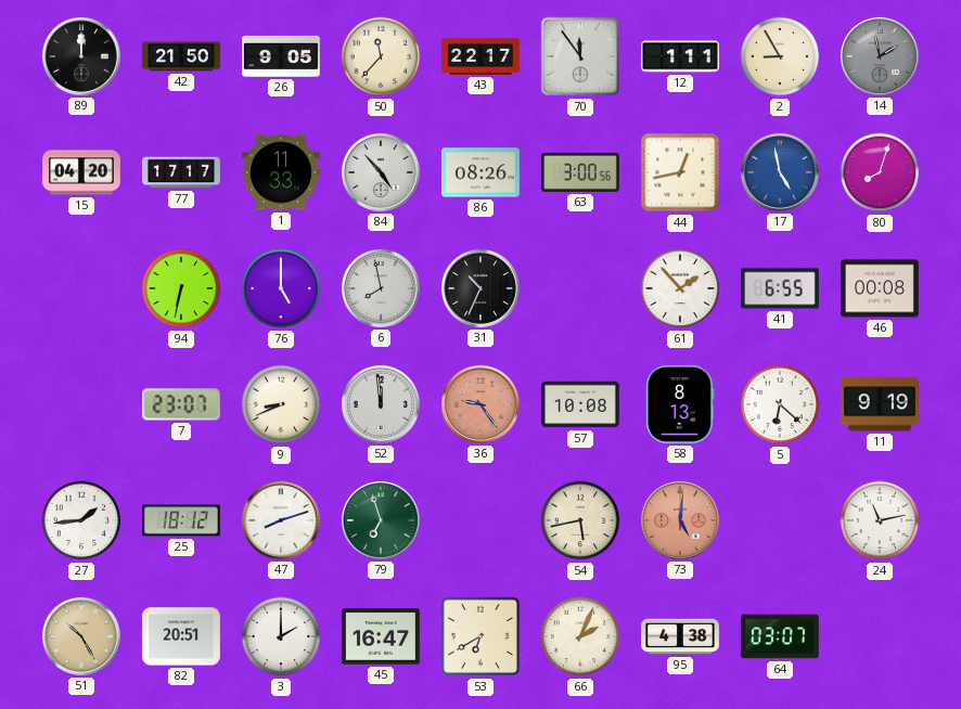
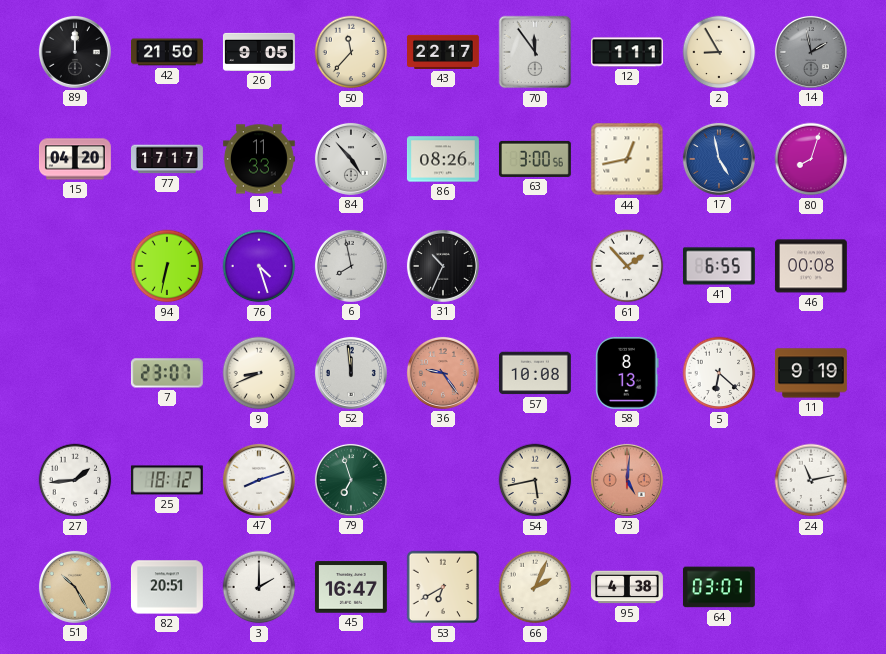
76: 5:00 -> 4:27
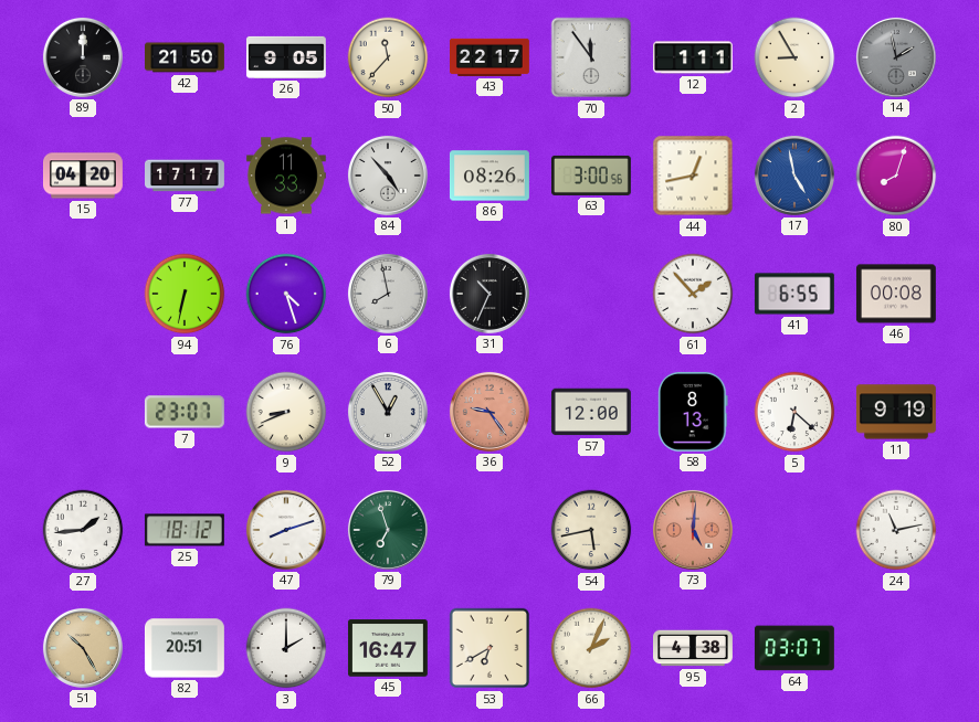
52: 11:59 -> 12:55
57: 10:08 -> 12:00
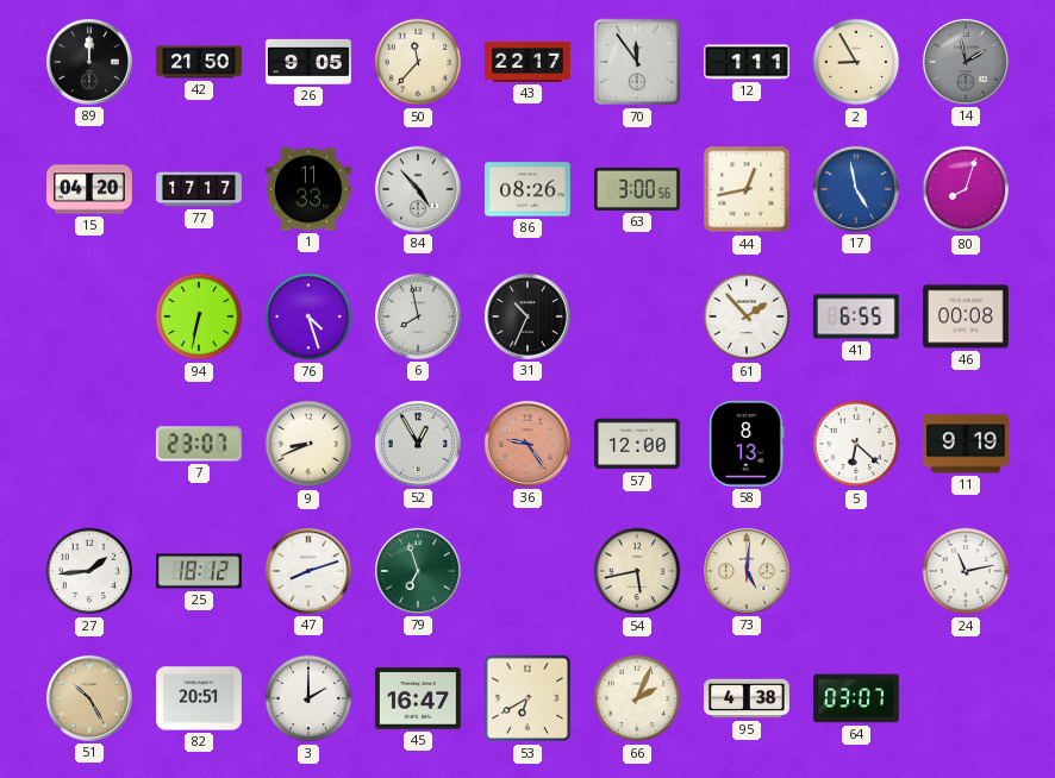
73 dial: salmon -> cream
